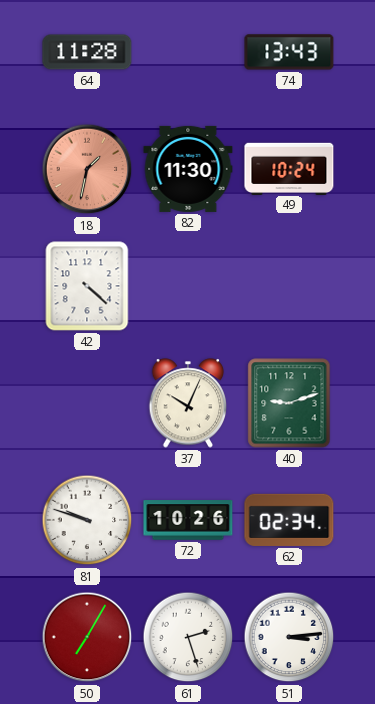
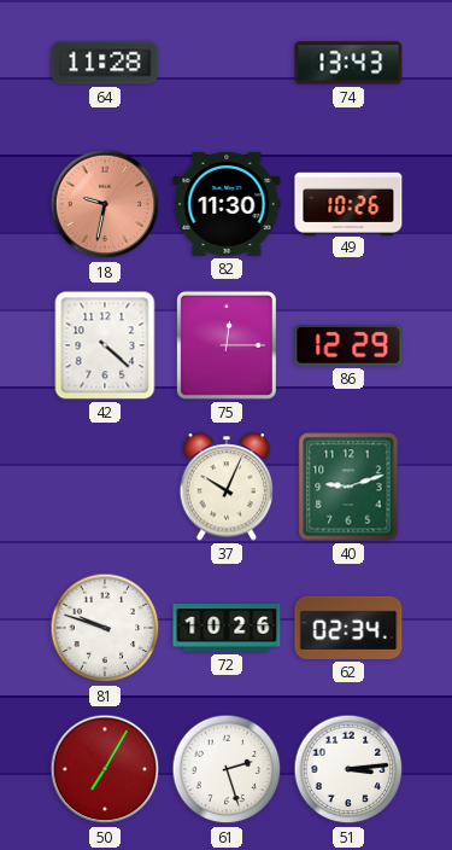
18: 1:32 -> 9:32
49: 10:24 -> 10:26
75: none -> 12:15
86: none -> 12:29
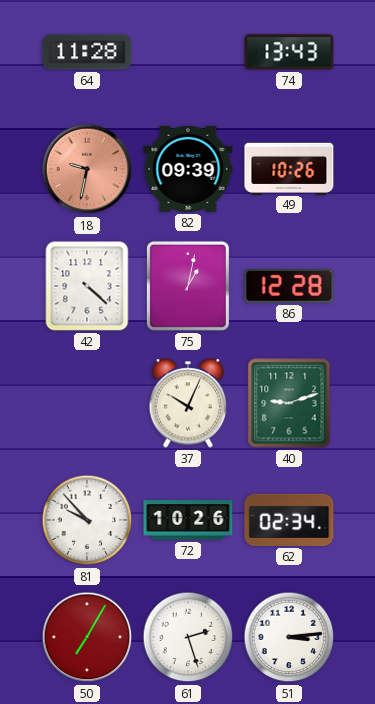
82: 11:30 -> 09:39
75: 12:15 -> 1:02
86: 12:29 -> 12:28
81: 9:48 -> 9:53
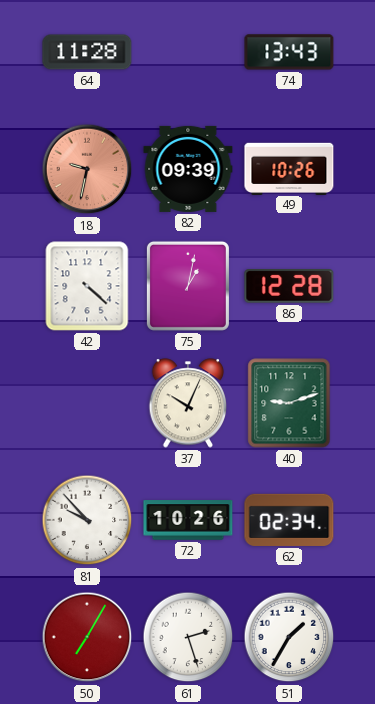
51: 3:14 -> 1:35
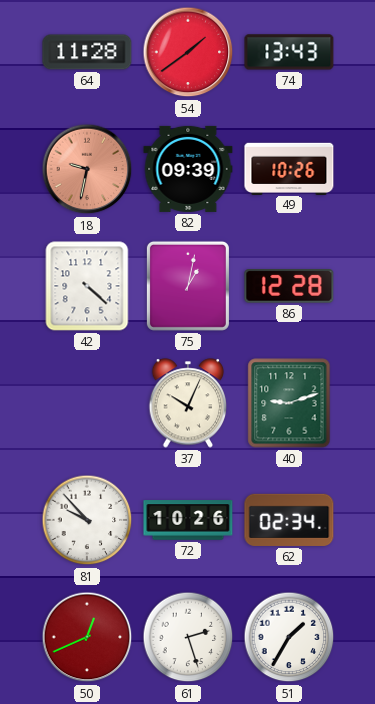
54: none -> 1:39
50: 7:05 -> 12:41
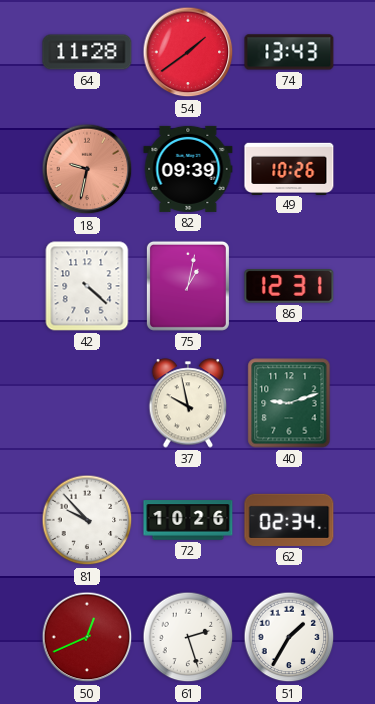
86: 12:28 -> 12:31
37: 10:04 -> 9:58
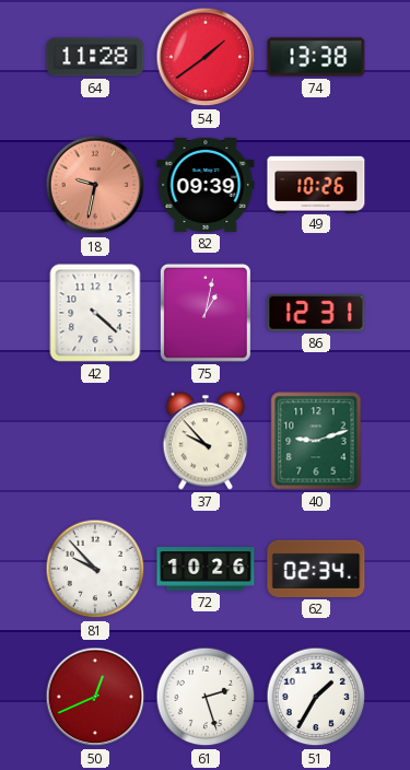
74: 13:43 -> 13:38
37: 9:58 -> 9:53
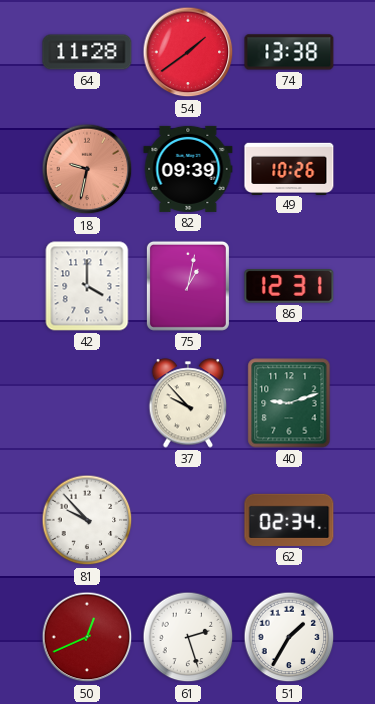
42: 4:22 -> 4:00
72: 10:26 -> none
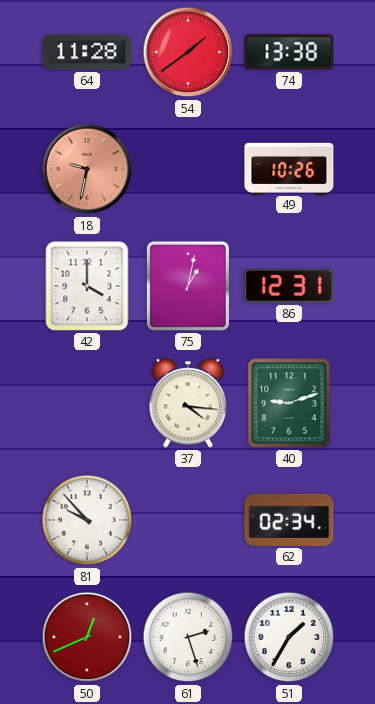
82: 09:39 -> none
37: 9:53 -> 4:16
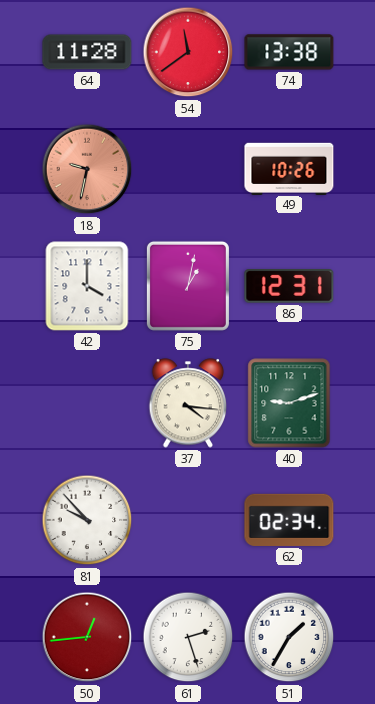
54: 1:39 -> 11:39
50: 12:41 -> 12:44
